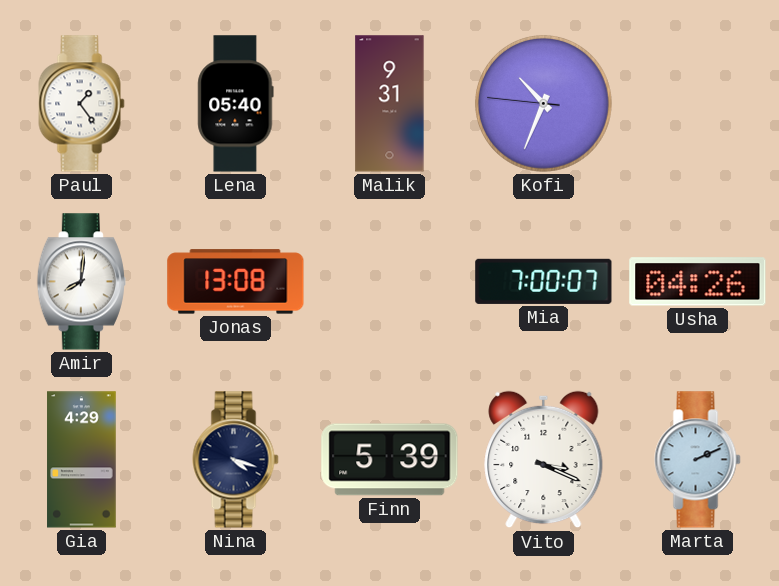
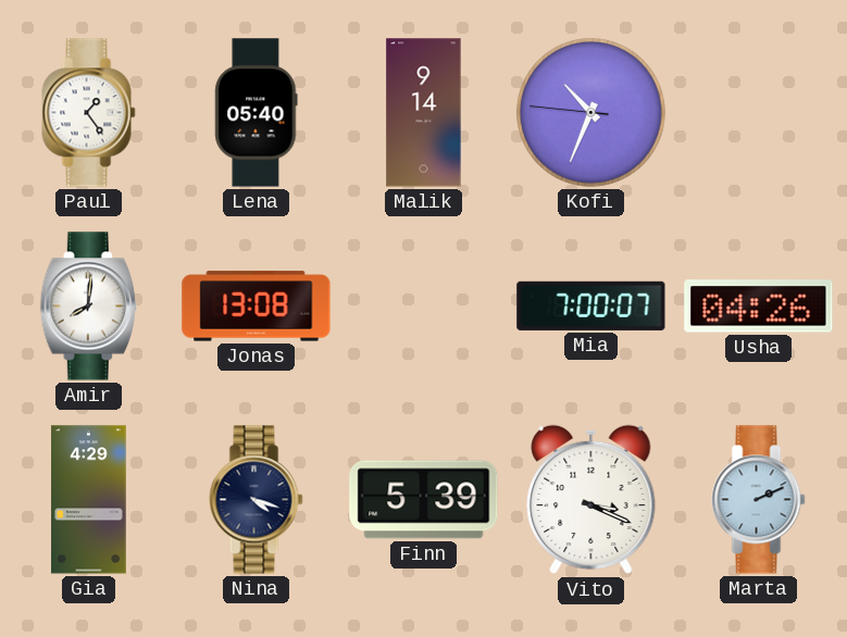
Malik: 9:31 -> 9:14
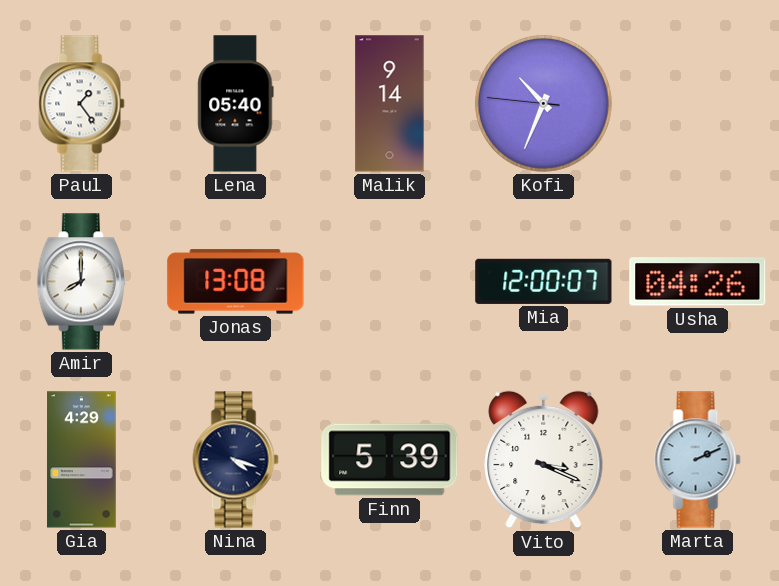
Amir: 8:01 -> 8:00
Mia: 7:00 -> 12:00
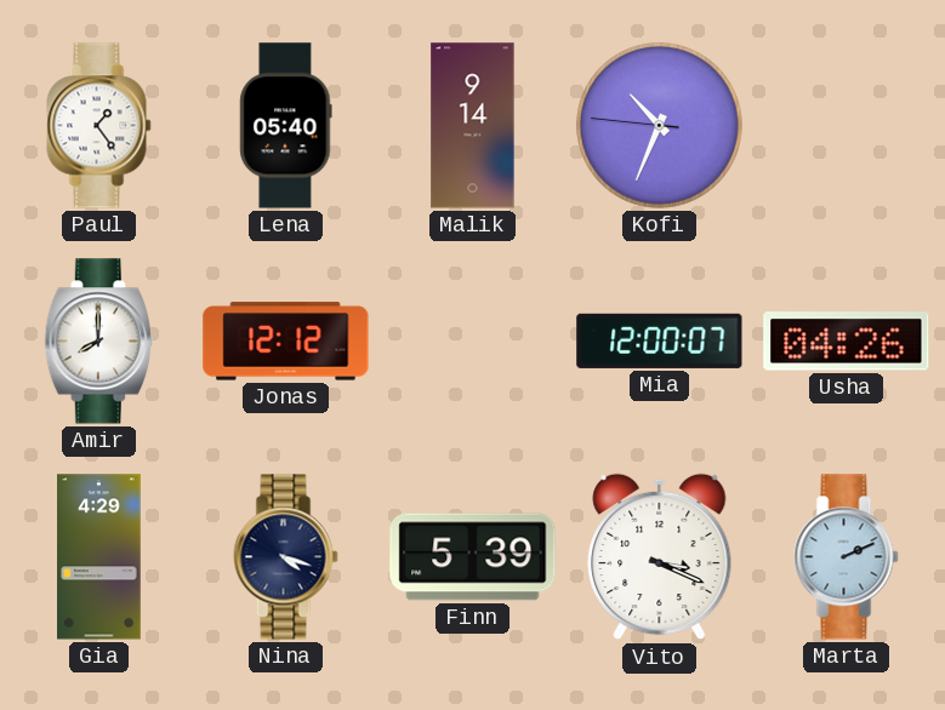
Jonas: 13:08 -> 12:12
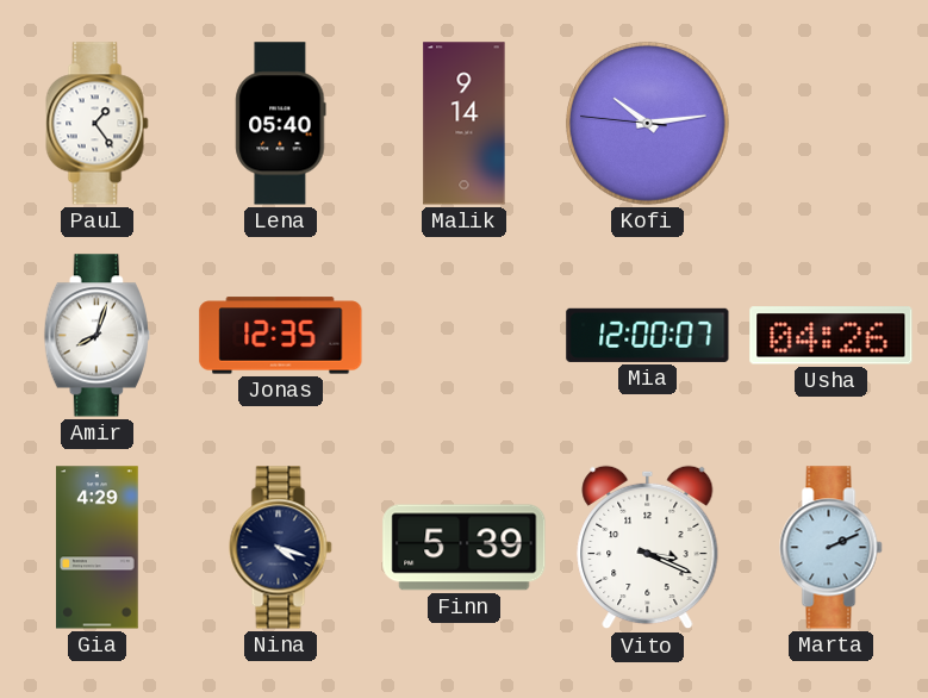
Kofi: 10:33 -> 10:13
Amir: 8:00 -> 8:03
Jonas: 12:12 -> 12:35
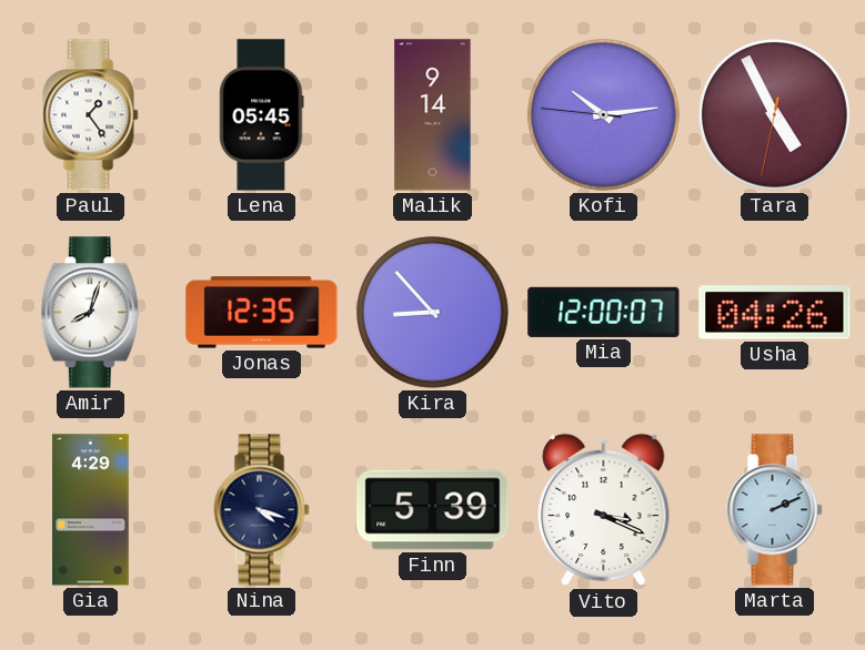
Lena: 05:40 -> 05:45
Tara: none -> 4:55
Kira: none -> 8:53
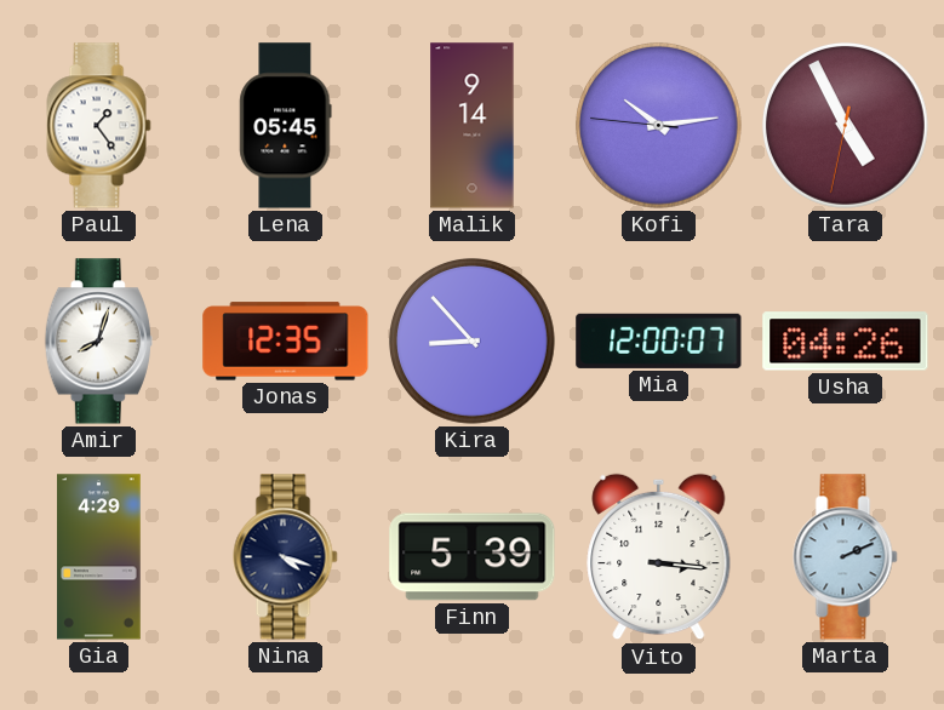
Vito: 3:19 -> 3:16
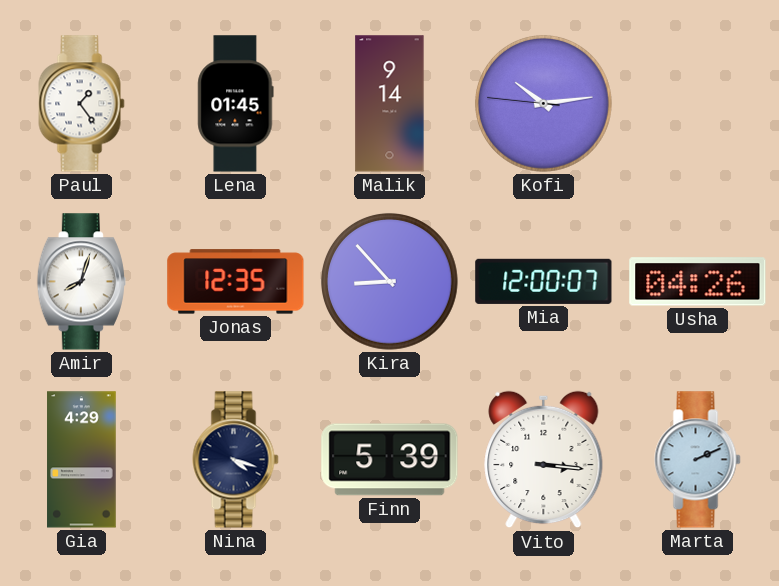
Lena: 05:45 -> 01:45
Tara: 4:55 -> none
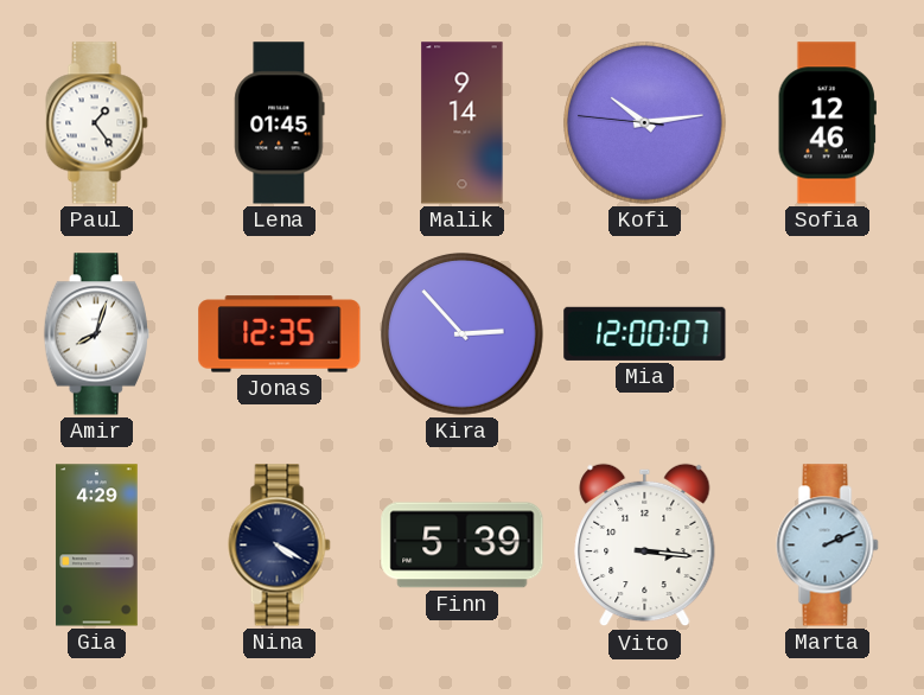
Sofia: none -> 12:46
Kira: 8:53 -> 2:53
Usha: 04:26 -> none
Nina: 4:18 -> 4:20
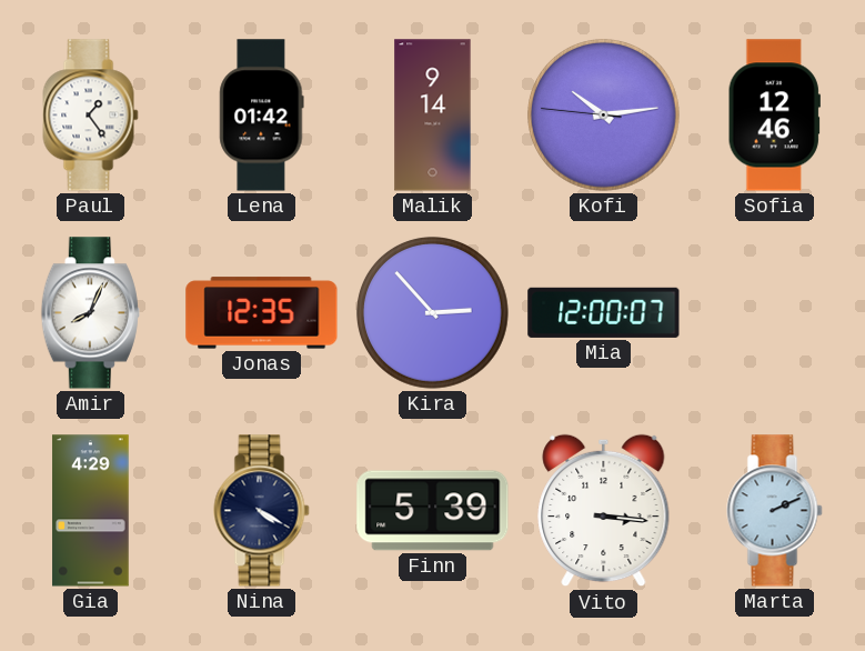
Lena: 01:45 -> 01:42
Amir: 8:03 -> 8:04
